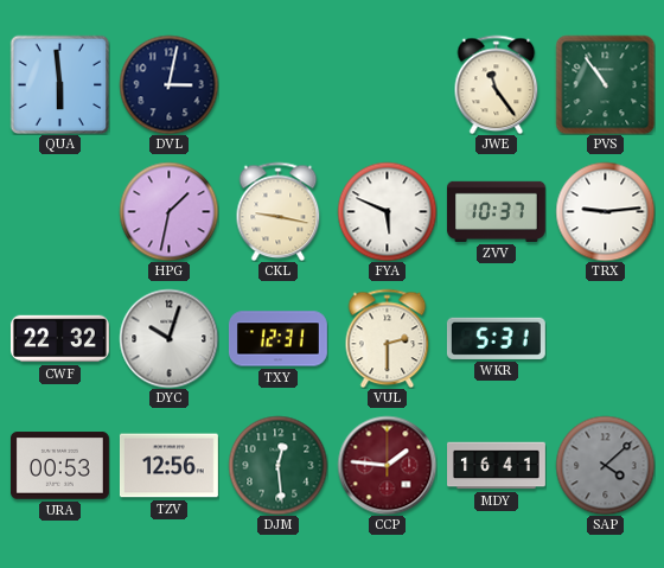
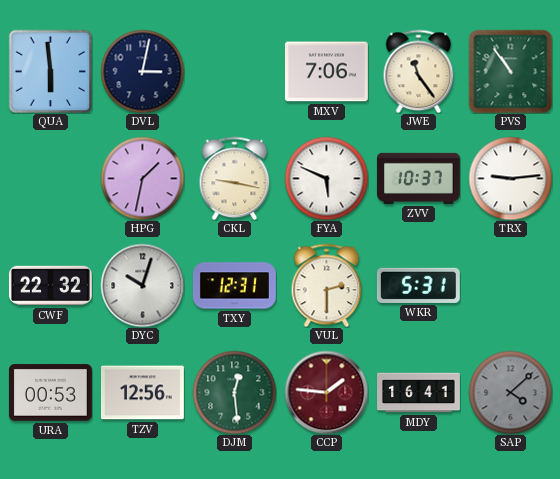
MXV: none -> 7:06
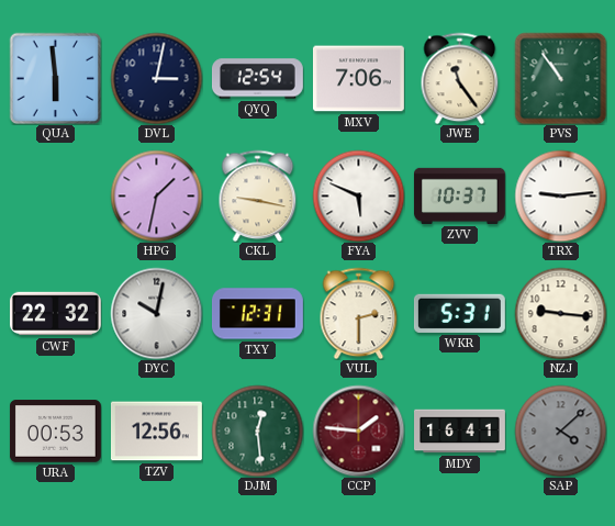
QYQ: none -> 12:54
DYC: 10:03 -> 10:02
NZJ: none -> 9:16
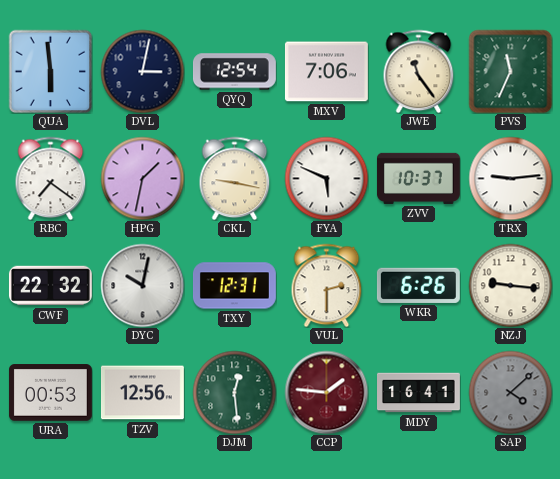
PVS: 10:54 -> 11:34
RBC: none -> 7:21
WKR: 5:31 -> 6:26
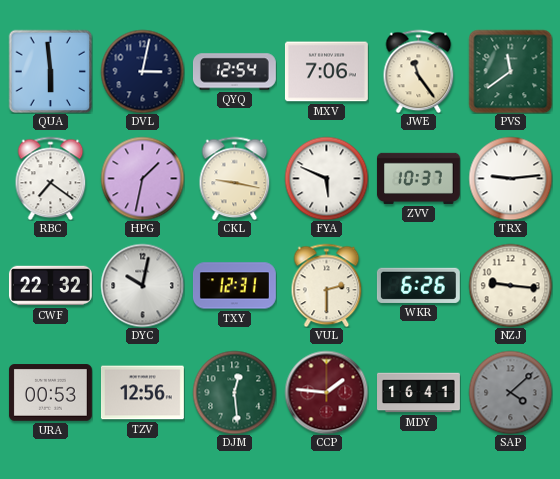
PVS: 11:34 -> 11:39
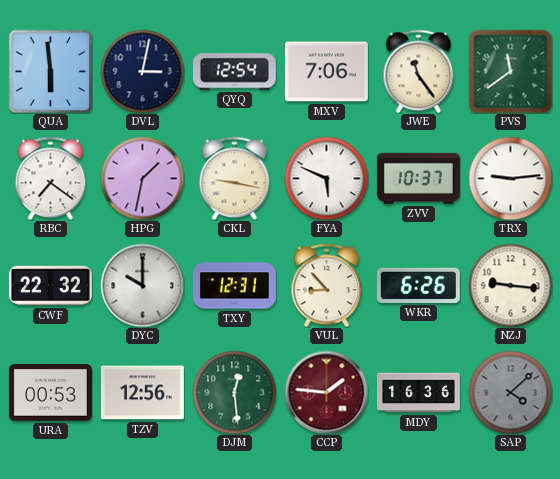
DYC: 10:02 -> 10:00
VUL: 2:30 -> 8:53
MDY: 16:41 -> 16:36
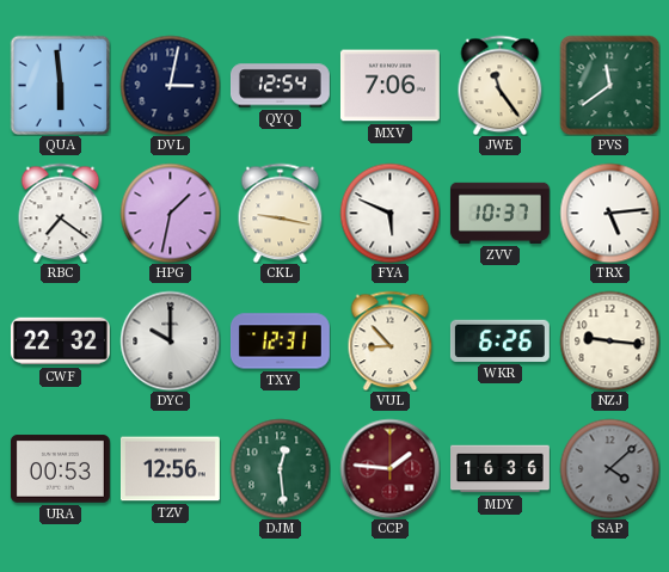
TRX: 9:14 -> 5:14
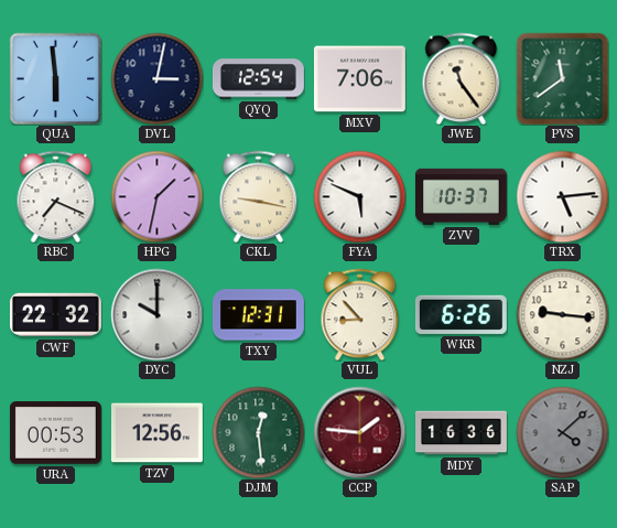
RBC: 7:21 -> 7:19
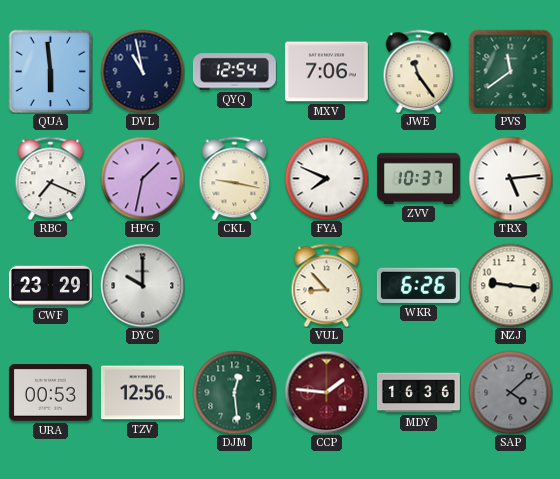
DVL: 3:02 -> 10:58
FYA: 5:49 -> 7:49
CWF: 22:32 -> 23:29
TXY: 12:31 -> none
